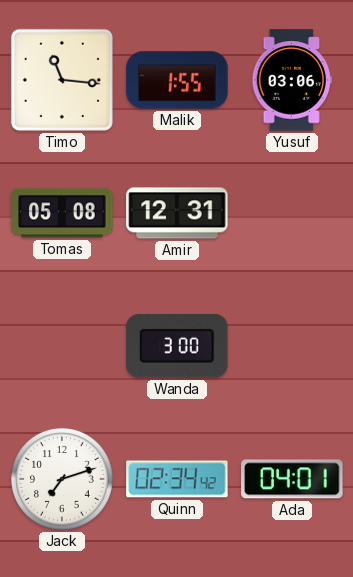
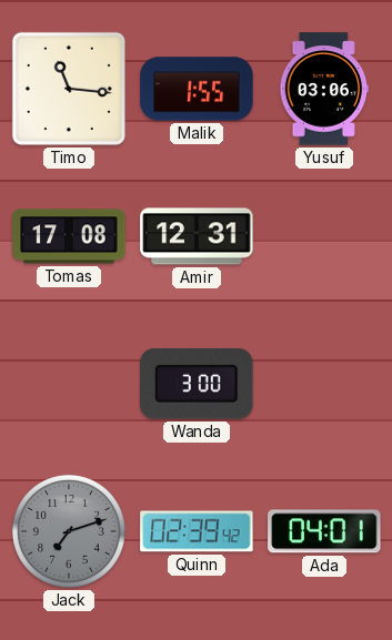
Tomas: 05:08 -> 17:08
Jack dial: white -> grey
Quinn: 02:34 -> 02:39
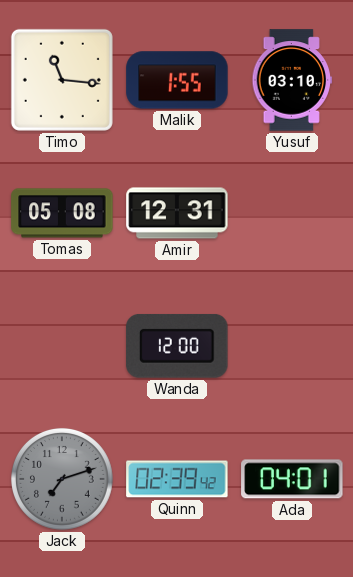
Yusuf: 03:06 -> 03:10
Tomas: 17:08 -> 05:08
Wanda: 3:00 -> 12:00
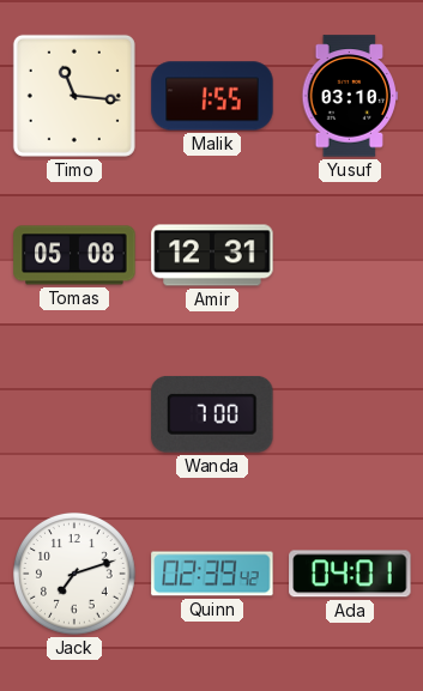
Wanda: 12:00 -> 7:00
Jack dial: grey -> white
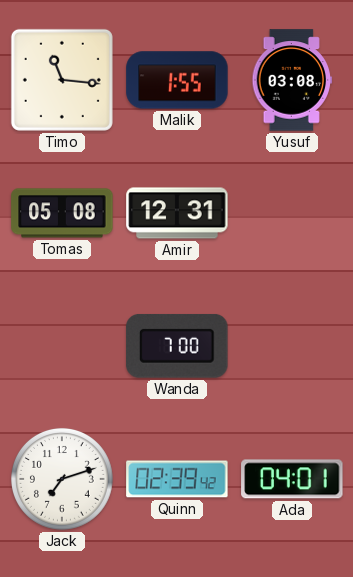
Yusuf: 03:10 -> 03:08
